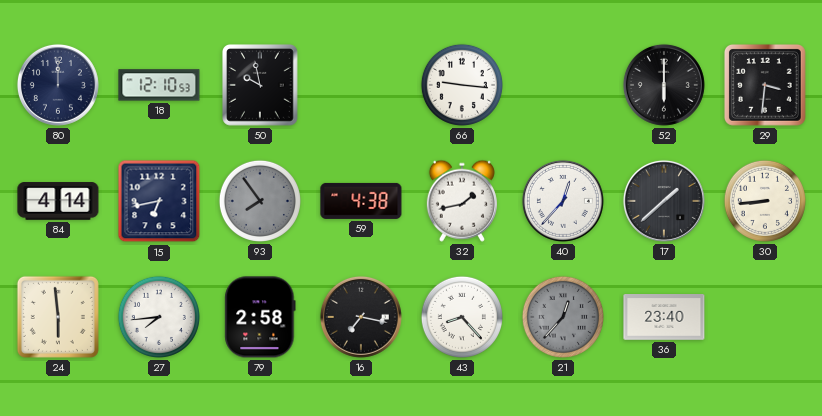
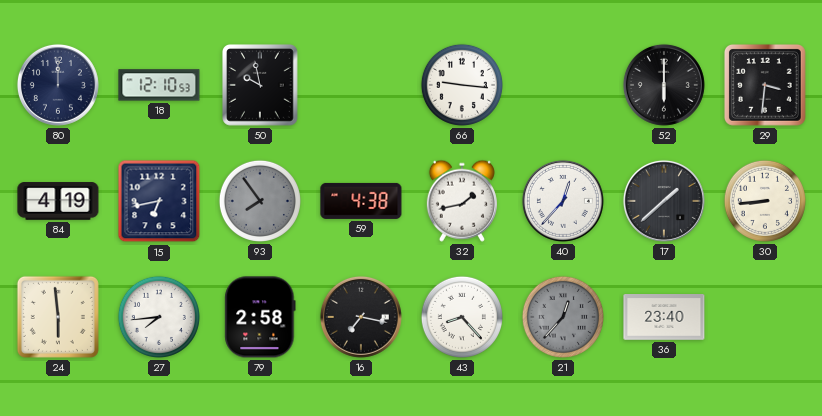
84: 4:14 -> 4:19
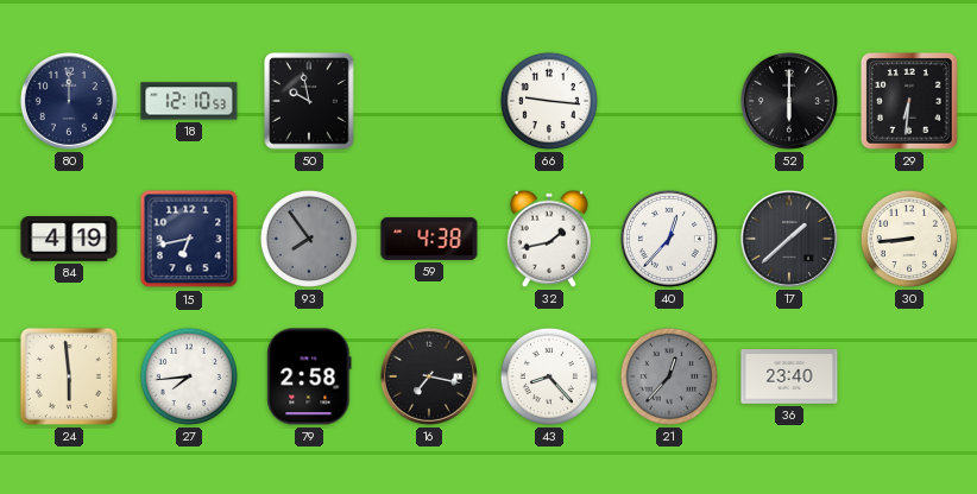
29: 3:31 -> 6:31
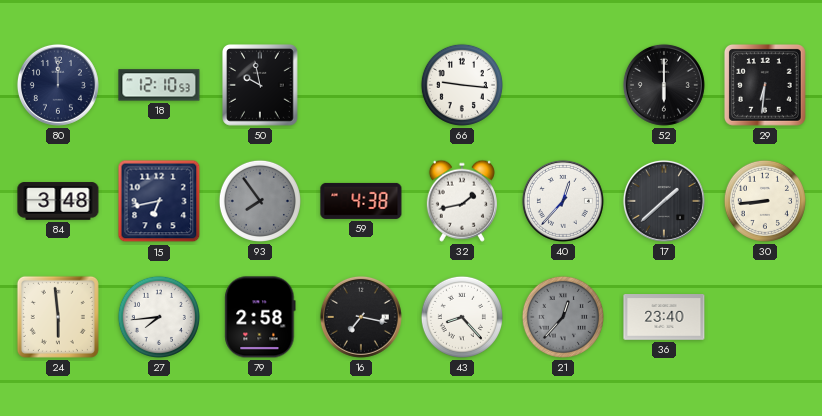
84: 4:19 -> 3:48
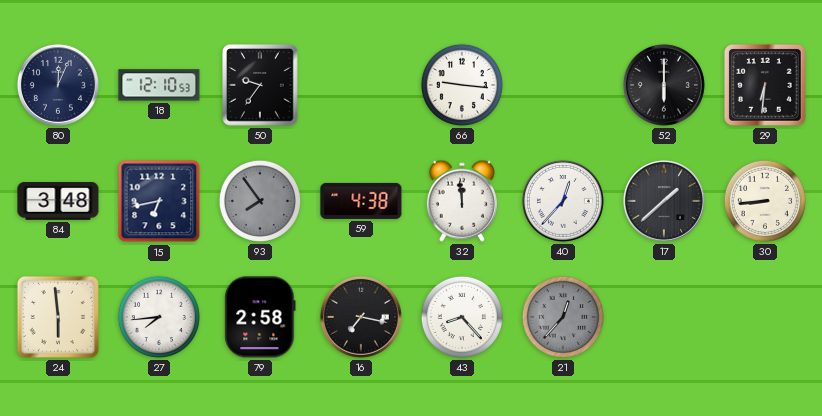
80: 12:00 -> 12:04
50: 9:58 -> 9:36
32: 1:43 -> 11:59
36: 23:40 -> none
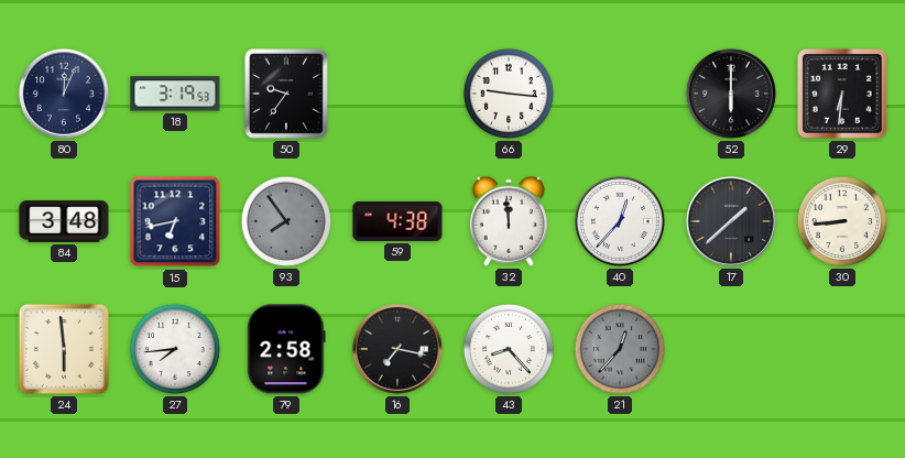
18: 12:10 -> 3:19
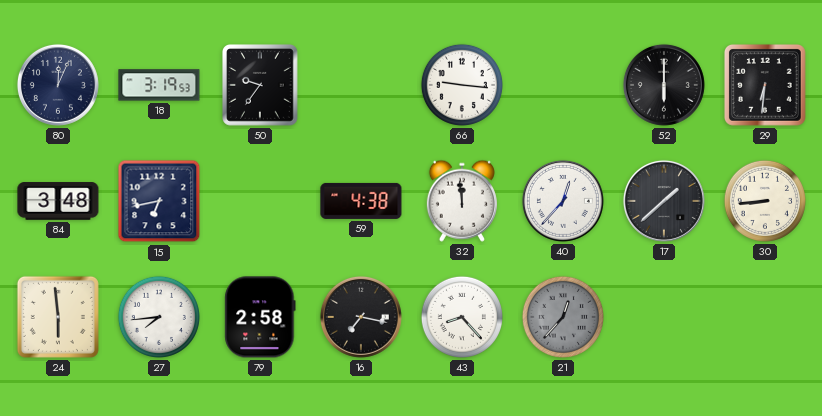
93: 7:54 -> none
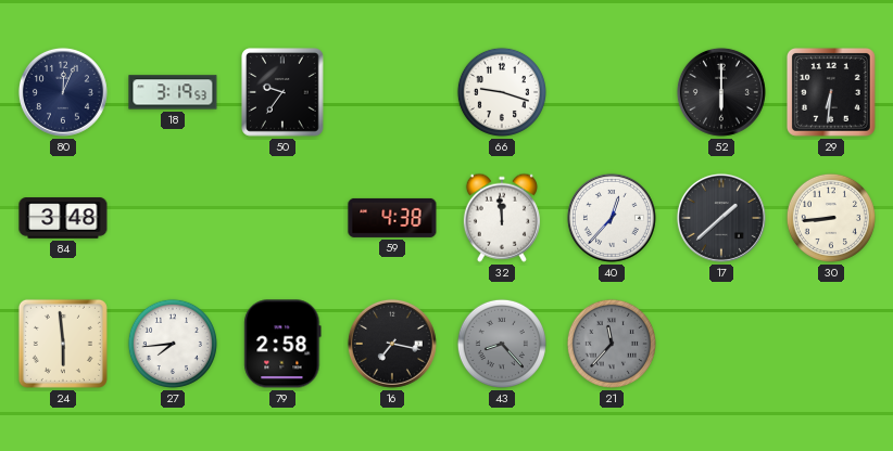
66: 9:16 -> 9:18
15: 6:43 -> none
43 dial: white -> grey
21: 12:37 -> 11:37
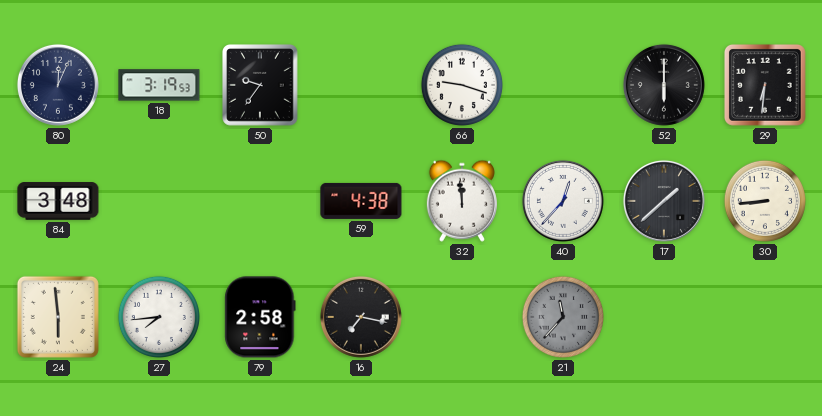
43: 8:23 -> none
